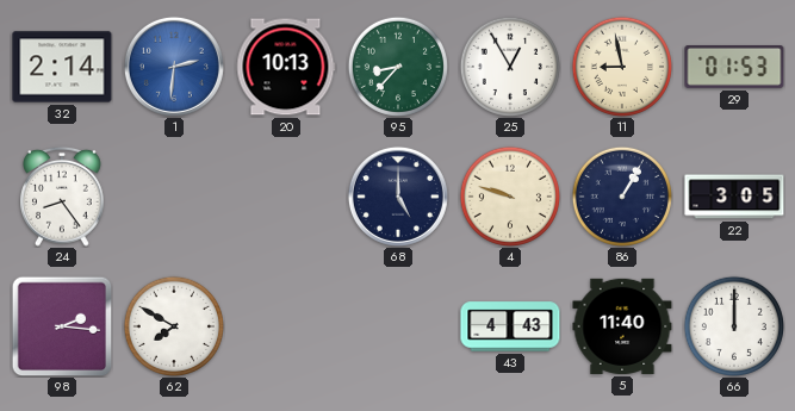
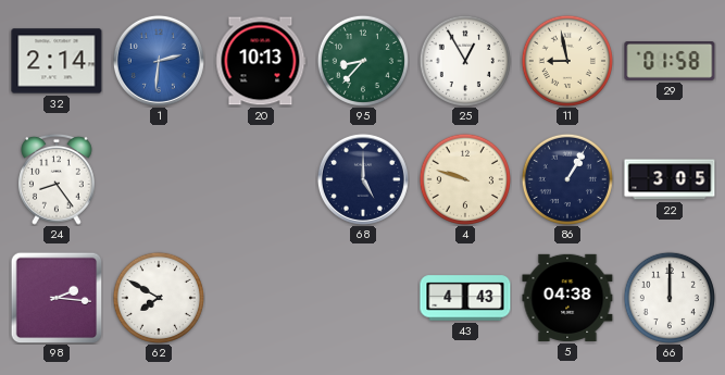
29: 01:53 -> 01:58
5: 11:40 -> 04:38
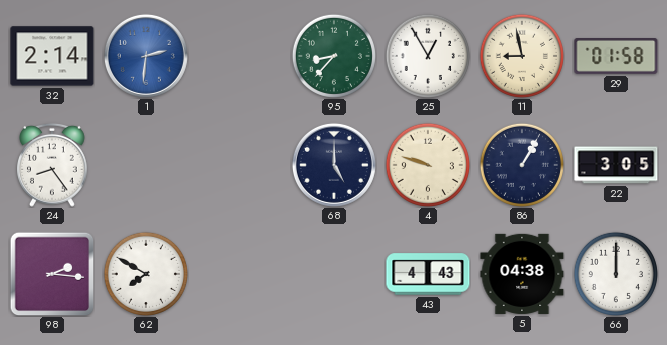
20: 10:13 -> none
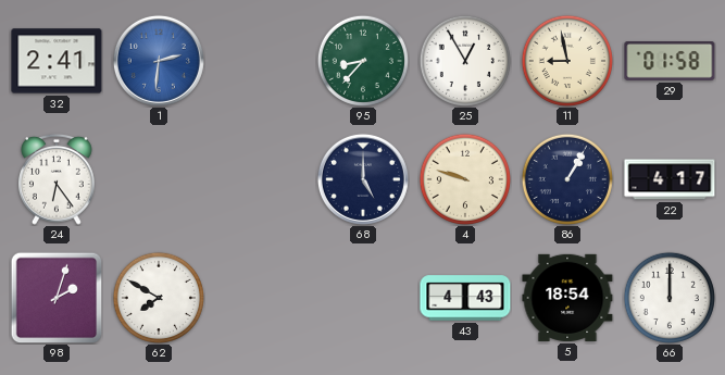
32: 2:14 -> 2:41
24: 8:24 -> 6:24
22: 3:05 -> 4:17
98: 2:16 -> 2:03
5: 04:38 -> 18:54
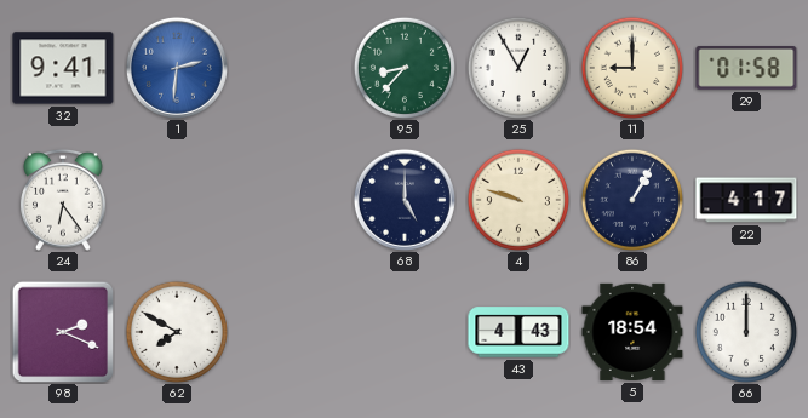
32: 2:41 -> 9:41
11: 8:58 -> 9:00
98: 2:03 -> 2:19
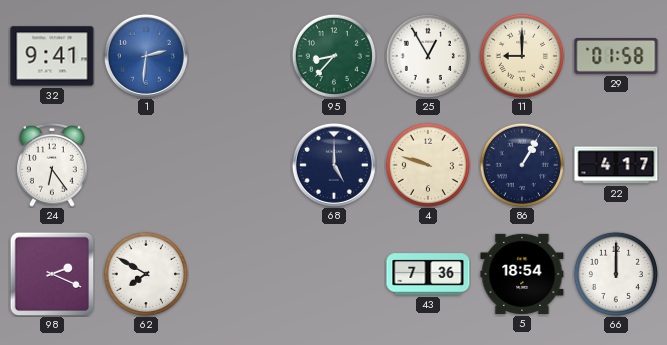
43: 4:43 -> 7:36
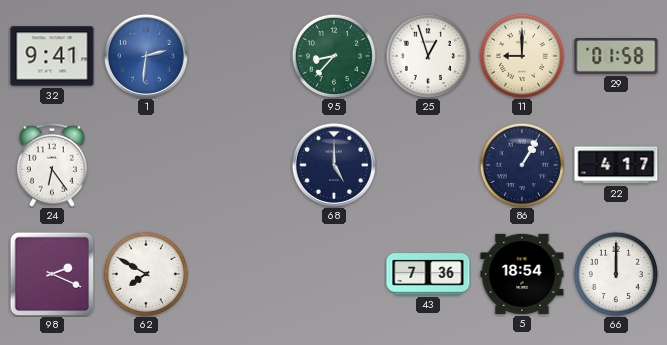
25: 12:55 -> 12:57
4: 9:48 -> none
